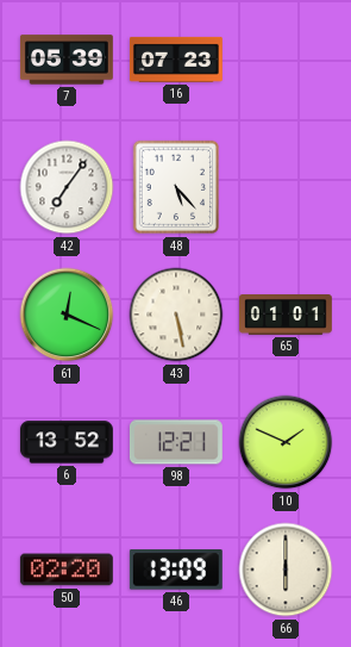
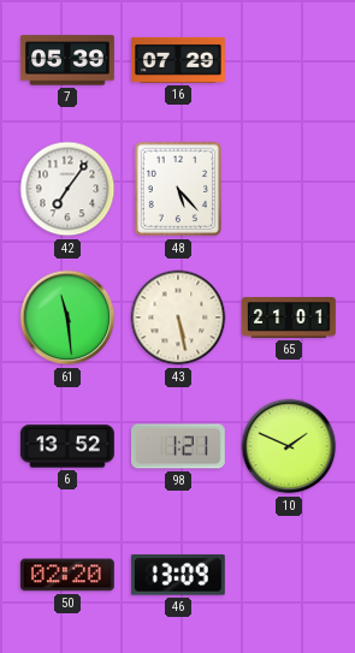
16: 07:23 -> 07:29
61: 12:19 -> 11:29
65: 01:01 -> 21:01
98: 12:21 -> 1:21
66: 6:00 -> none
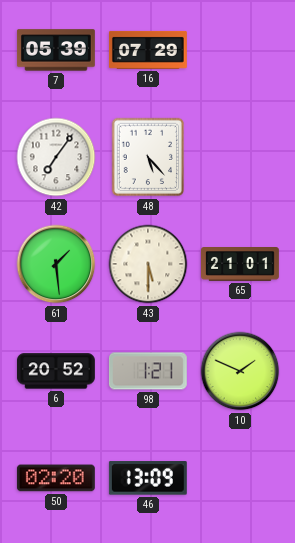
61: 11:29 -> 1:29
43: 5:28 -> 5:30
6: 13:52 -> 20:52
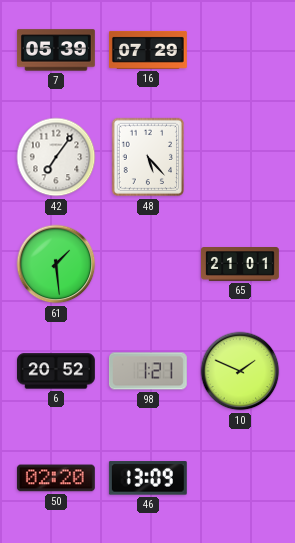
43: 5:30 -> none
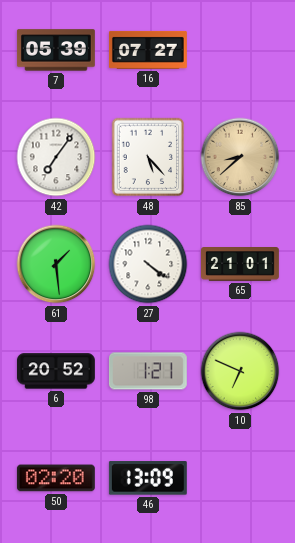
16: 07:29 -> 07:27
85: none -> 8:38
27: none -> 4:21
10: 1:49 -> 6:49
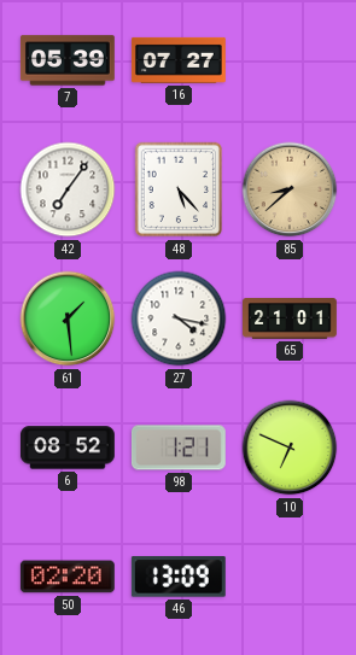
27: 4:21 -> 4:17
6: 20:52 -> 08:52
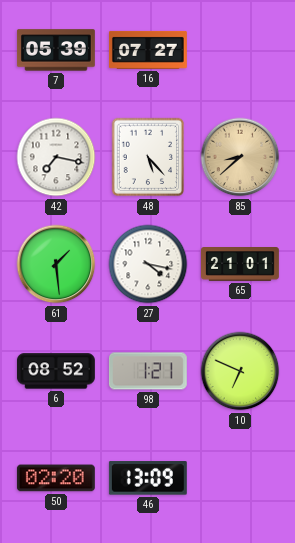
42: 7:06 -> 7:17
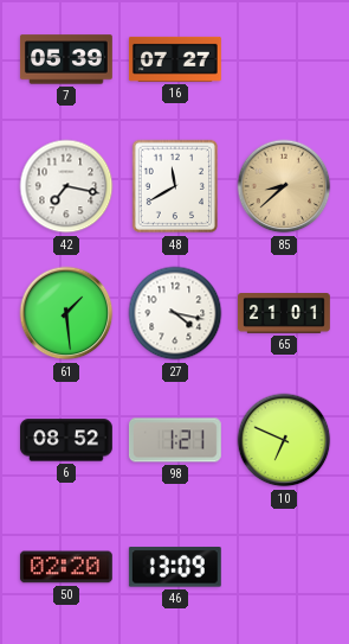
48: 5:23 -> 11:40
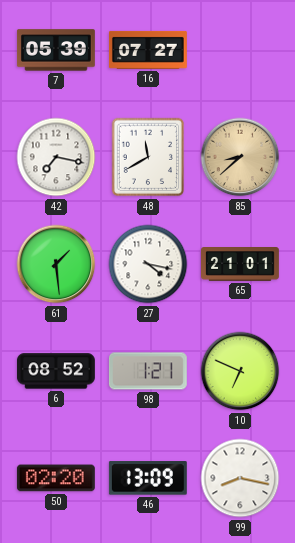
99: none -> 8:17
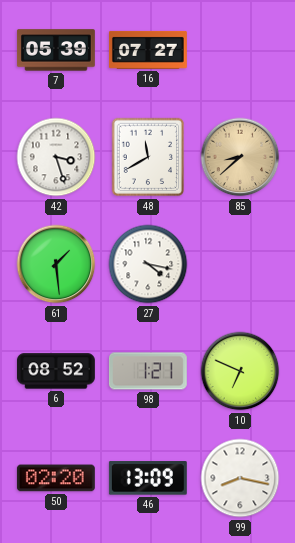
42: 7:17 -> 3:27
65: 21:01 -> none
